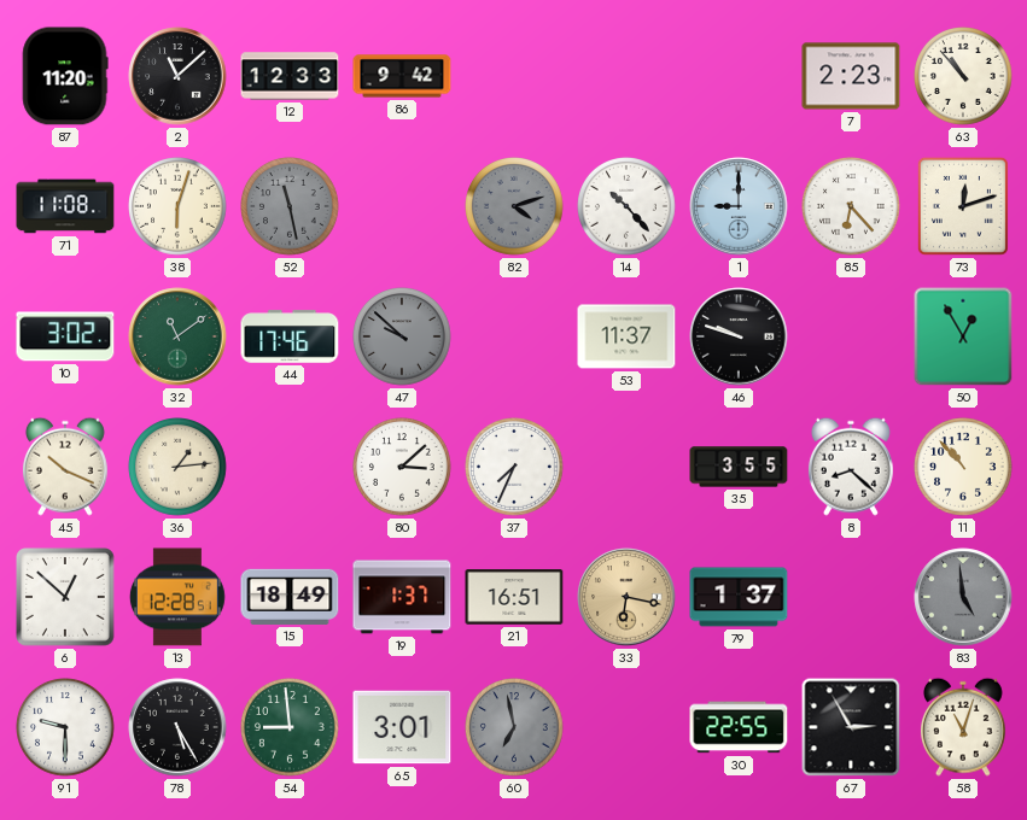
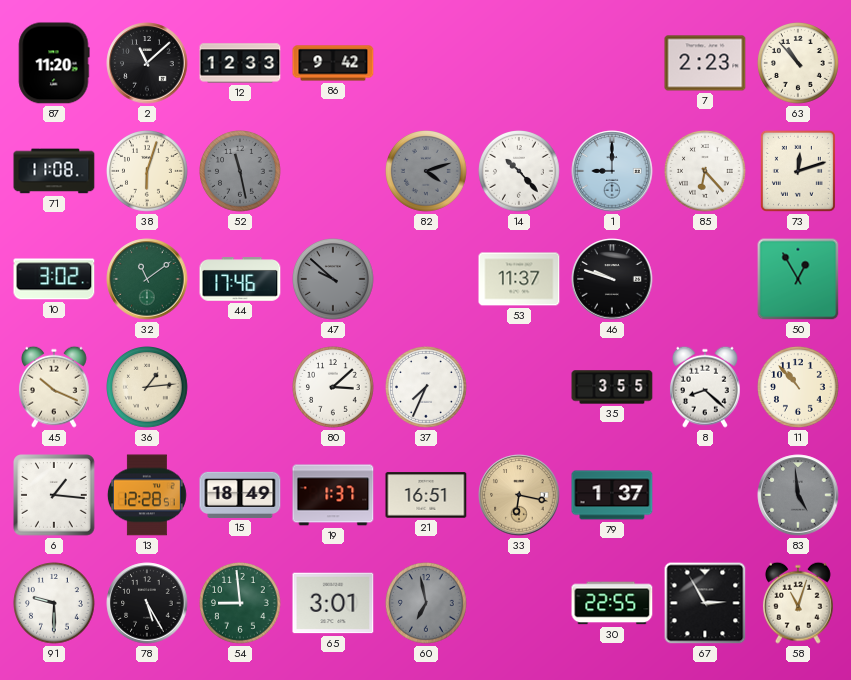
6: 12:52 -> 1:16
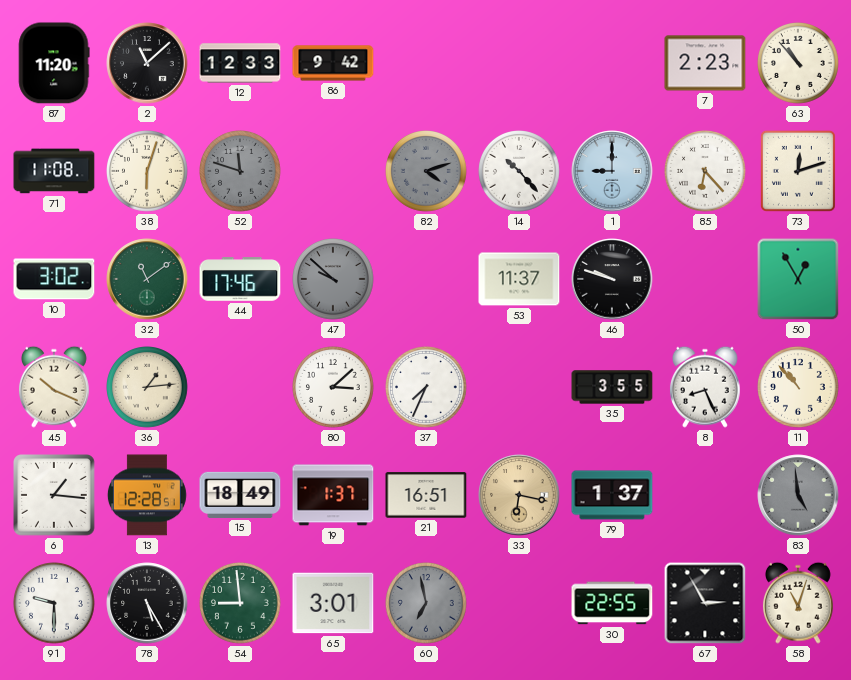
52: 11:28 -> 11:48
8: 8:22 -> 8:26
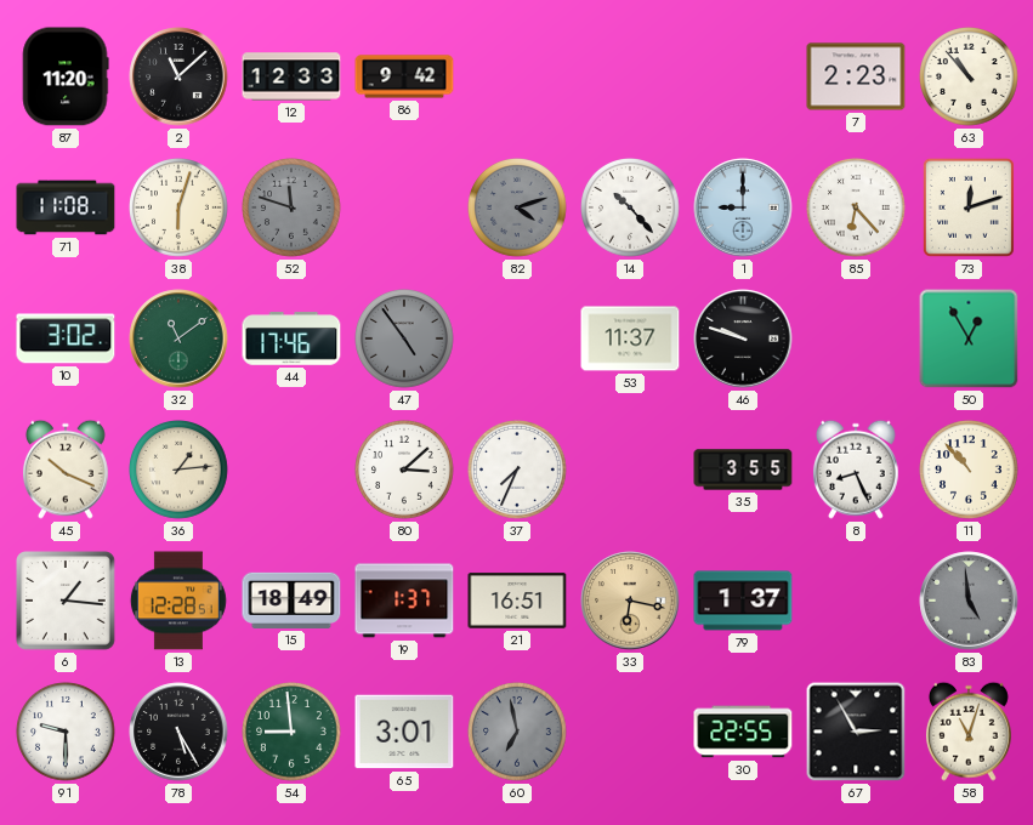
47: 9:52 -> 4:54
